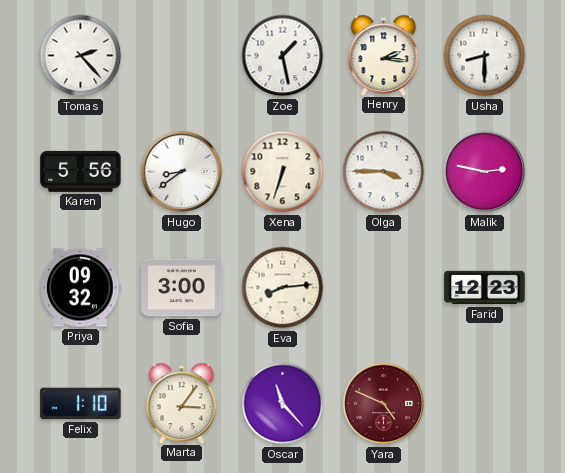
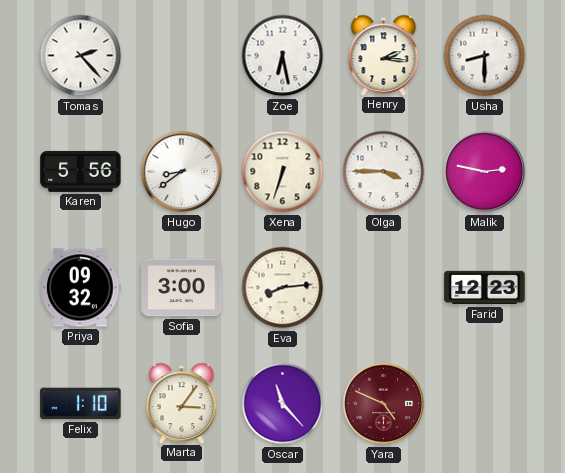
Zoe: 1:28 -> 6:28
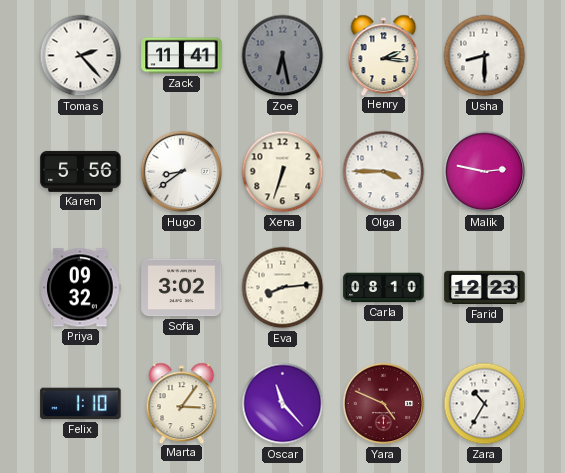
Zack: none -> 11:41
Zoe dial: white -> grey
Sofia: 3:00 -> 3:02
Carla: none -> 08:10
Zara: none -> 10:35
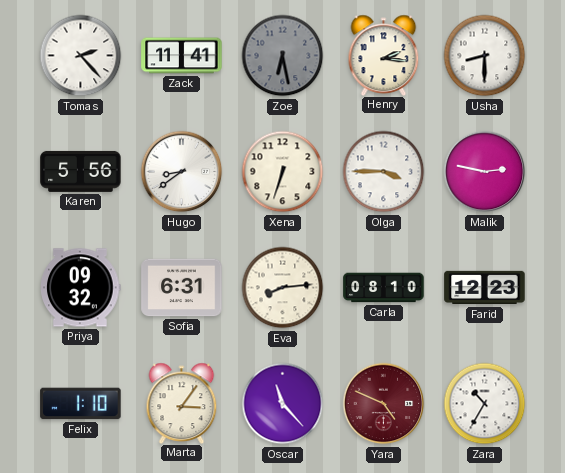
Sofia: 3:02 -> 6:31
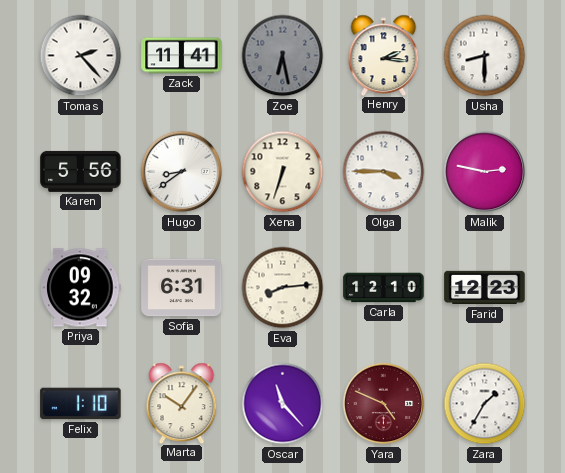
Carla: 08:10 -> 12:10
Marta: 3:06 -> 10:06
Zara: 10:35 -> 1:35
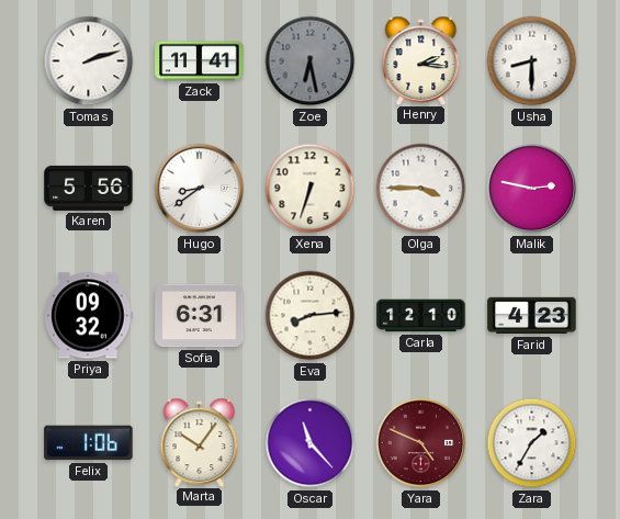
Tomas: 2:23 -> 2:12
Farid: 12:23 -> 4:23
Felix: 1:10 -> 1:06
